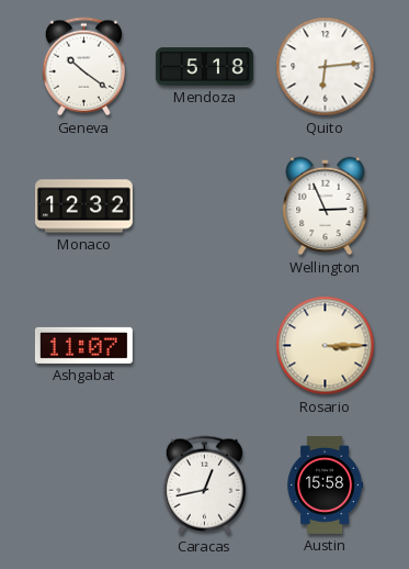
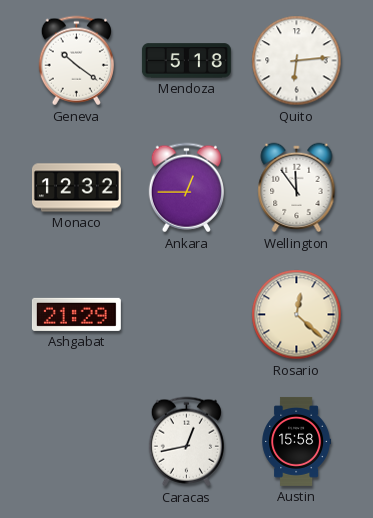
Ankara: none -> 12:45
Wellington: 2:56 -> 11:54
Ashgabat: 11:07 -> 21:29
Rosario: 3:15 -> 12:22
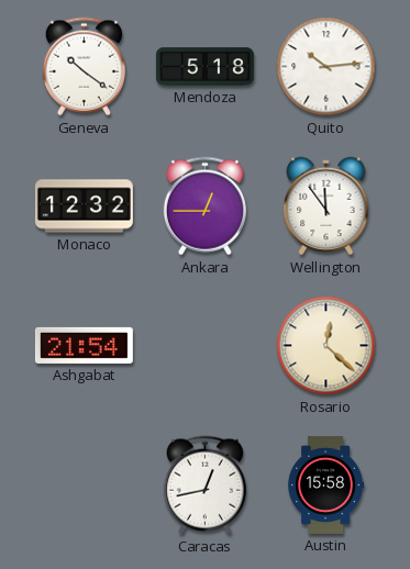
Quito: 6:14 -> 10:14
Ashgabat: 21:29 -> 21:54
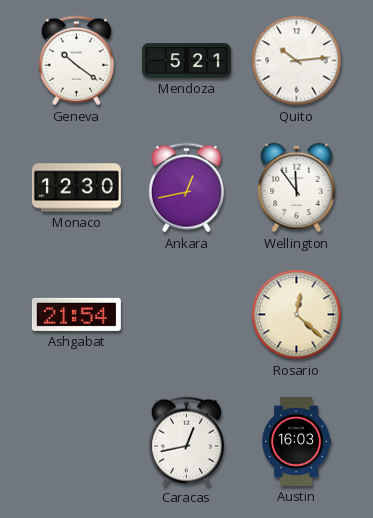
Mendoza: 5:18 -> 5:21
Monaco: 12:32 -> 12:30
Ankara: 12:45 -> 12:43
Austin: 15:58 -> 16:03
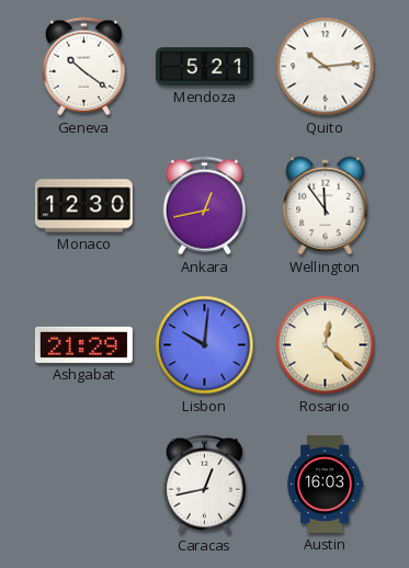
Ashgabat: 21:54 -> 21:29
Lisbon: none -> 10:01
